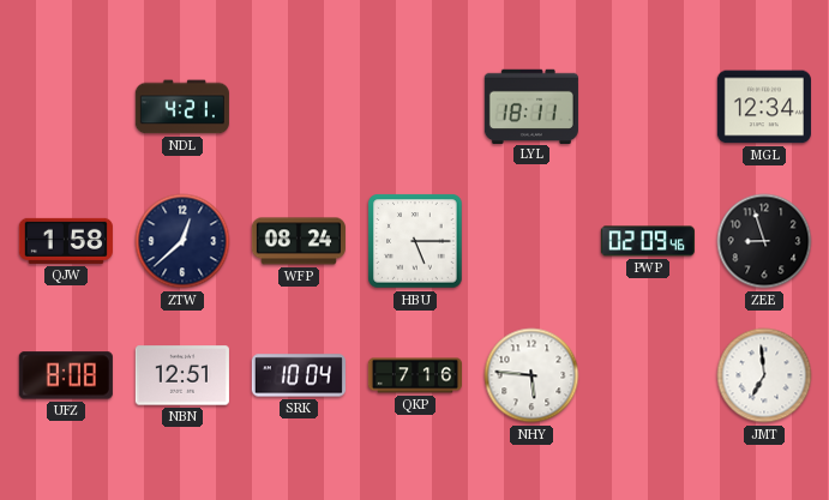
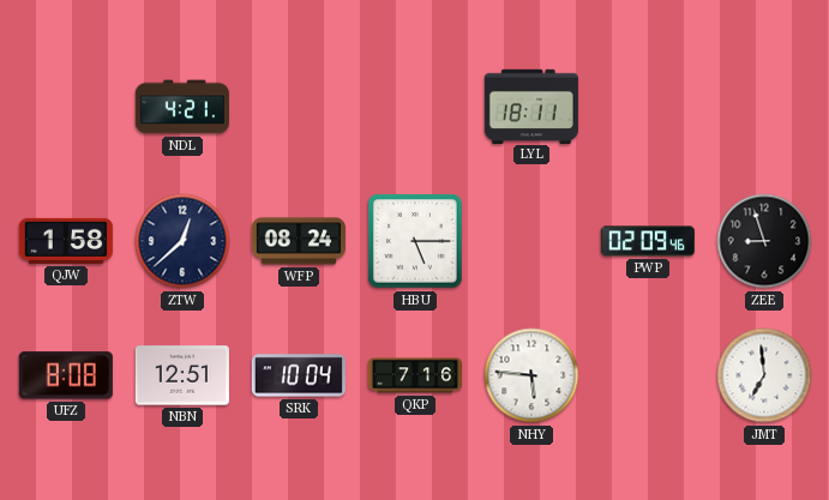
MGL: 12:34 -> none
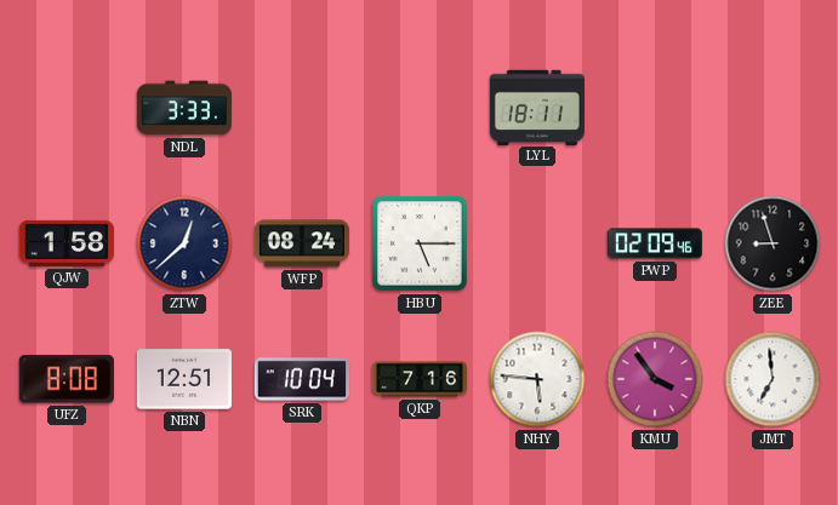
NDL: 4:21 -> 3:33
KMU: none -> 3:54
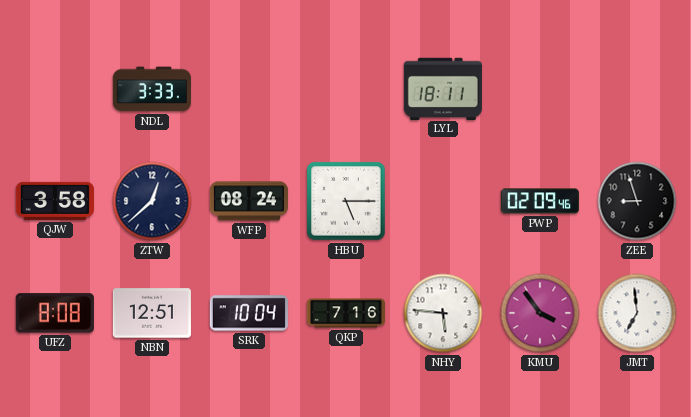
QJW: 1:58 -> 3:58
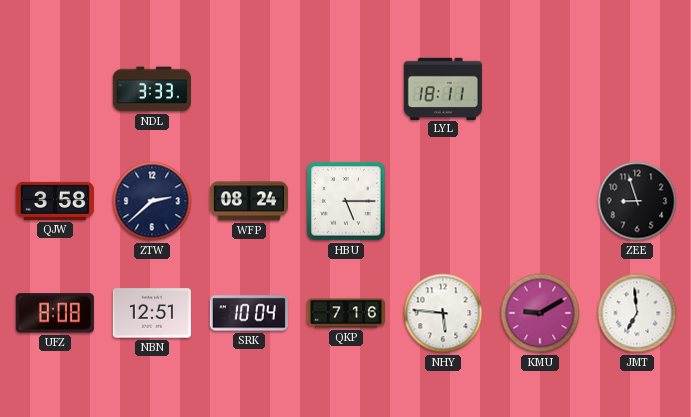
ZTW: 12:38 -> 2:38
PWP: 02:09 -> none
KMU: 3:54 -> 9:10
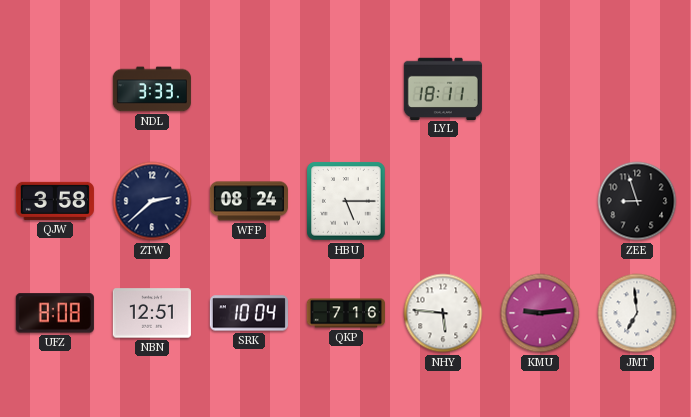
KMU: 9:10 -> 9:14
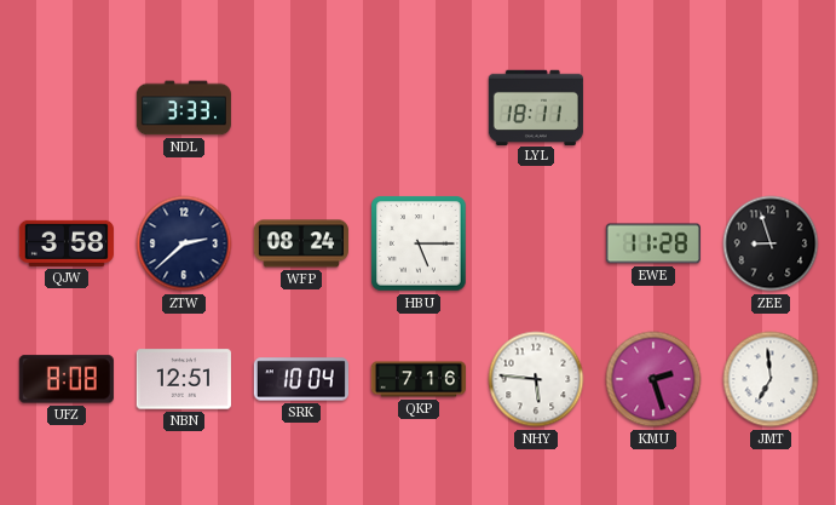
EWE: none -> 11:28
KMU: 9:14 -> 2:27
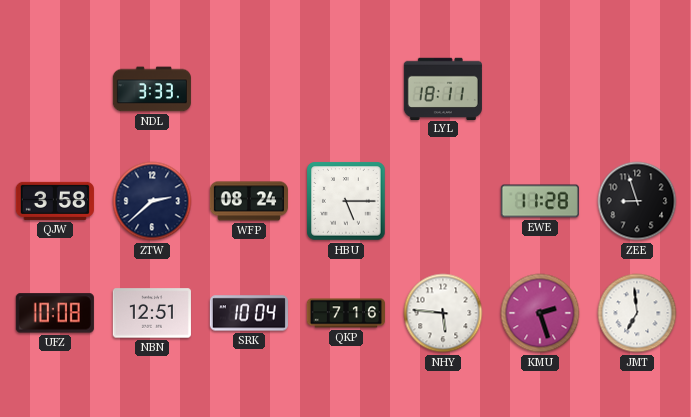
UFZ: 8:08 -> 10:08
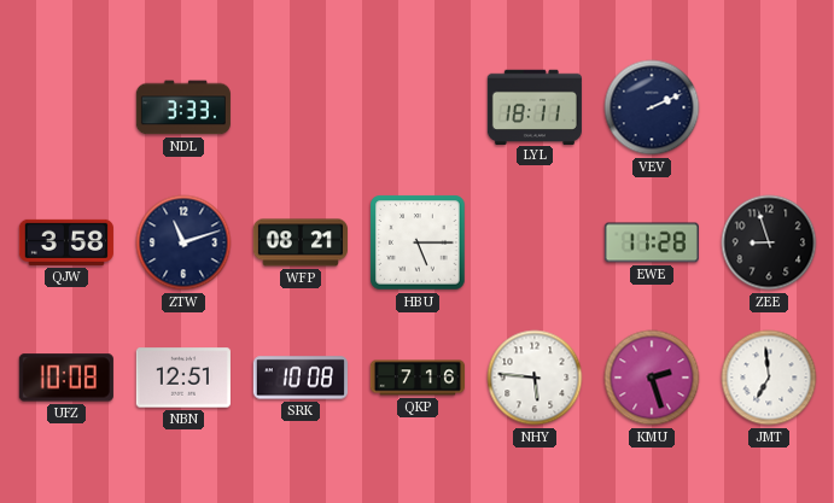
VEV: none -> 2:11
ZTW: 2:38 -> 11:12
WFP: 08:24 -> 08:21
SRK: 10:04 -> 10:08
